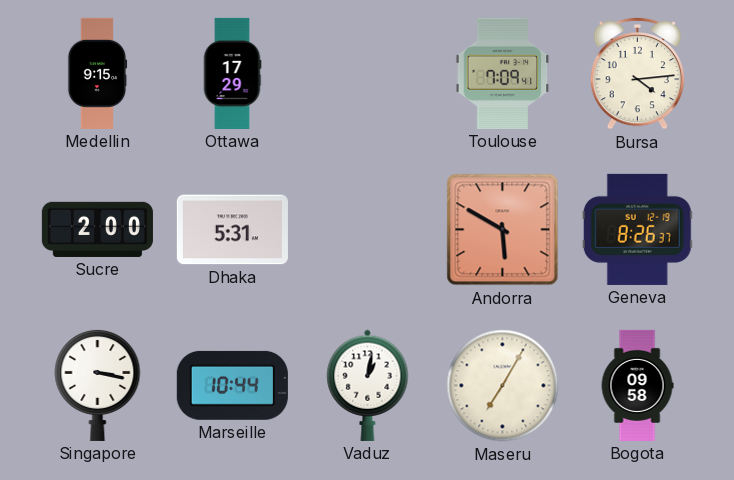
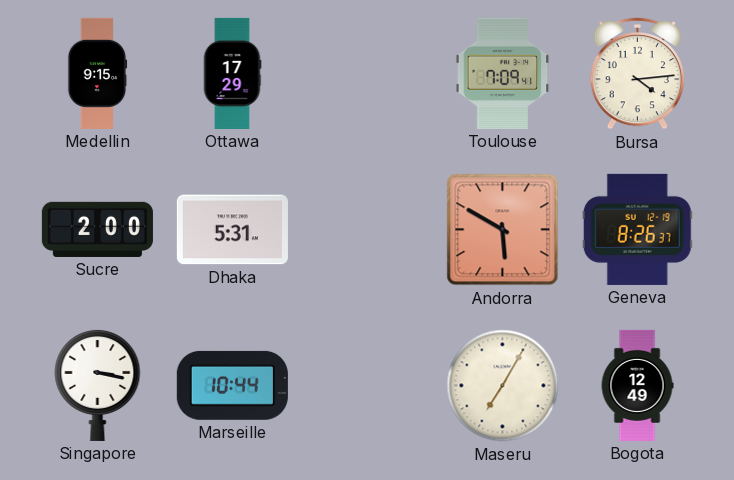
Vaduz: 1:02 -> none
Bogota: 09:58 -> 12:49
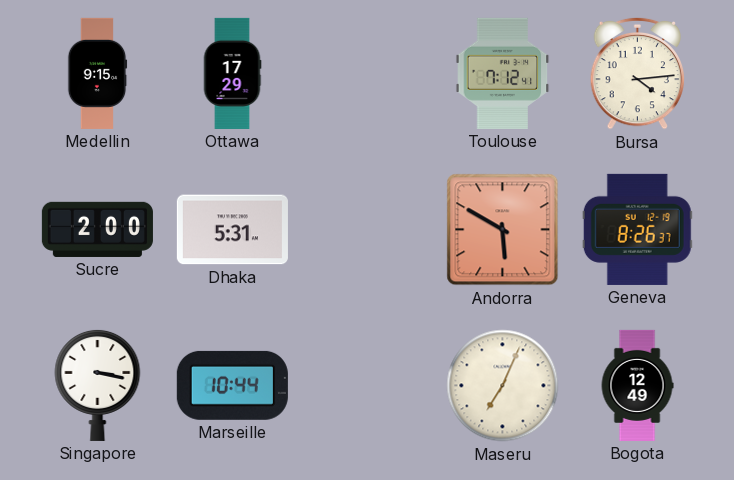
Toulouse: 7:09 -> 7:12
Maseru: 7:05 -> 7:04
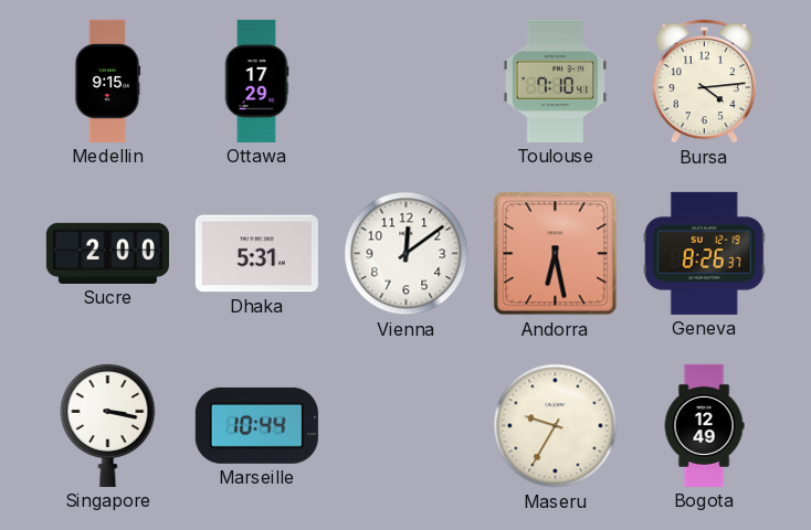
Toulouse: 7:12 -> 7:10
Vienna: none -> 12:09
Andorra: 5:50 -> 6:28
Maseru: 7:04 -> 9:35
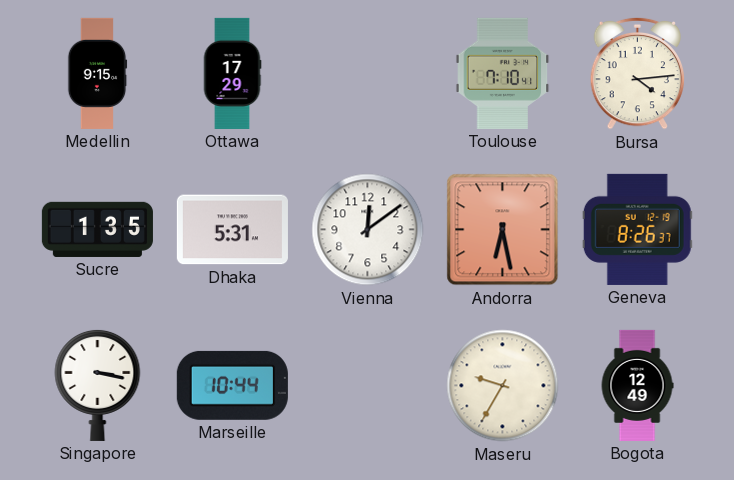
Sucre: 2:00 -> 1:35
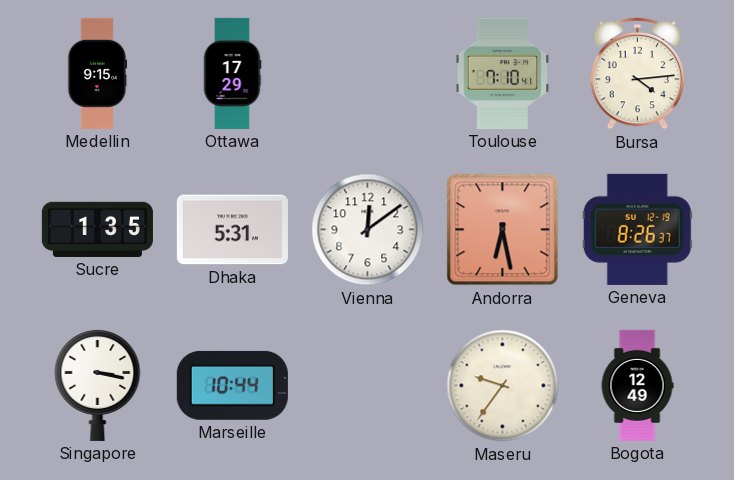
Maseru: 9:35 -> 9:36
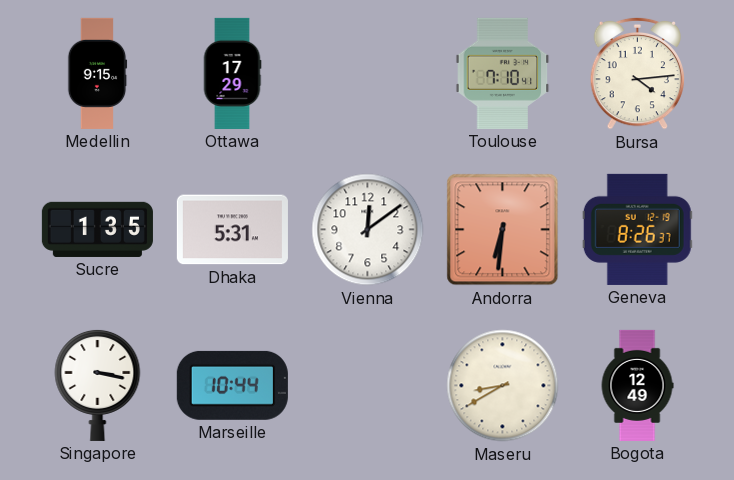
Andorra: 6:28 -> 6:31
Maseru: 9:36 -> 8:40
